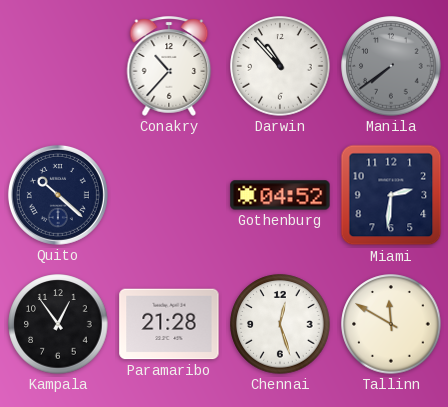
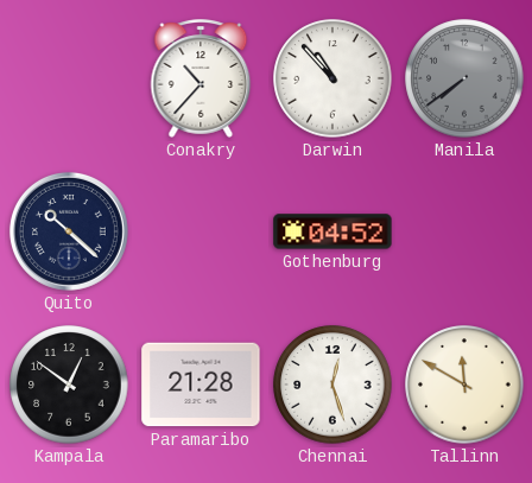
Miami: 2:31 -> none
Kampala: 12:54 -> 12:51
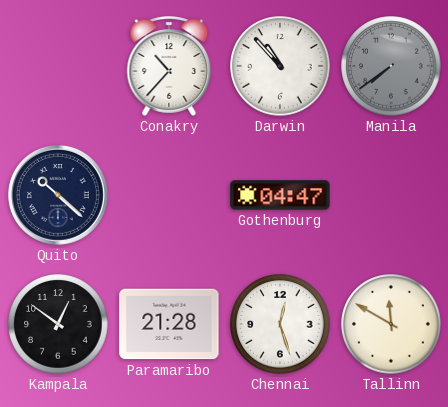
Gothenburg: 04:52 -> 04:47
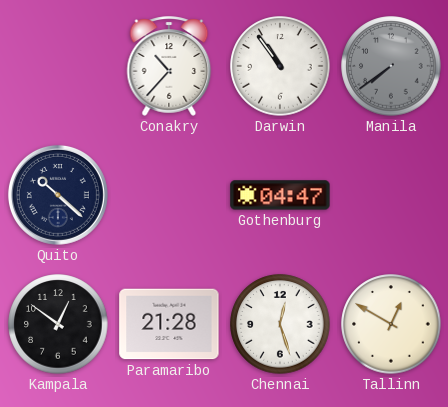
Darwin: 10:53 -> 10:54
Tallinn: 11:50 -> 12:50
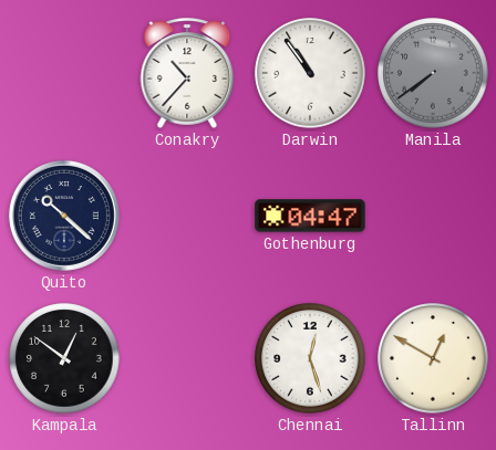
Paramaribo: 21:28 -> none
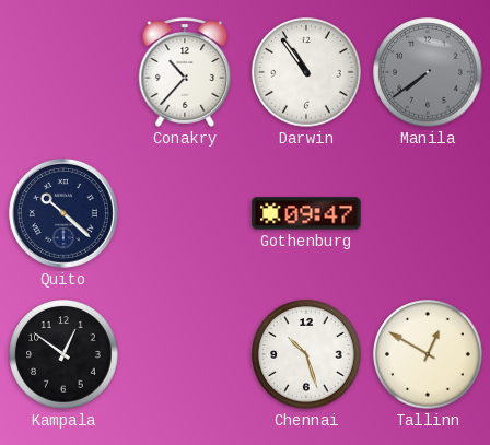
Gothenburg: 04:47 -> 09:47
Chennai: 12:27 -> 10:27
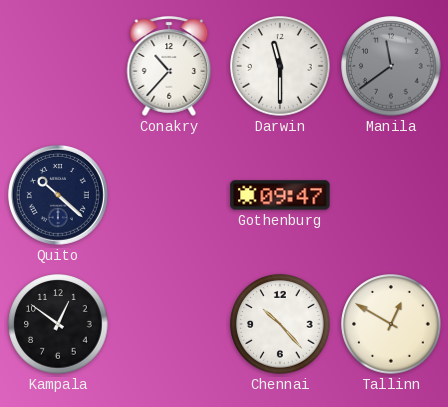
Darwin: 10:54 -> 11:30
Manila: 7:39 -> 11:39
Chennai: 10:27 -> 10:23
